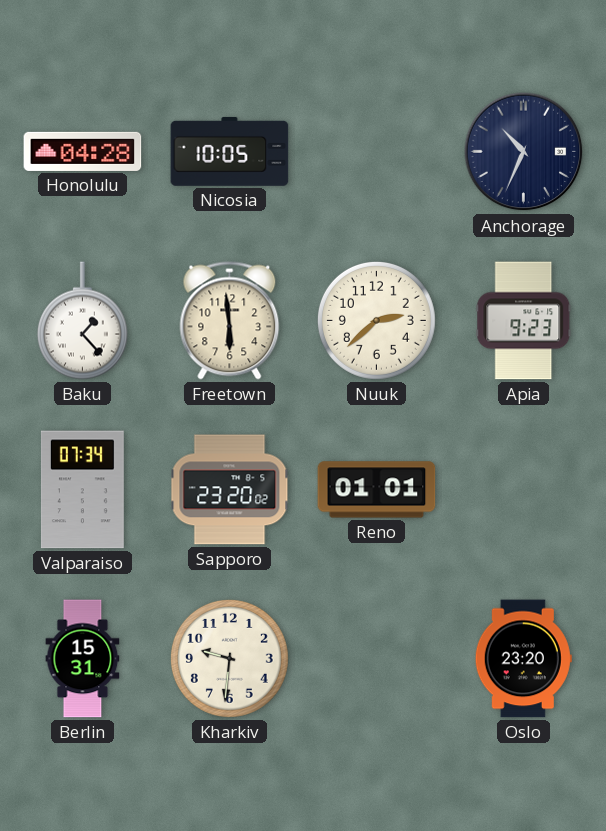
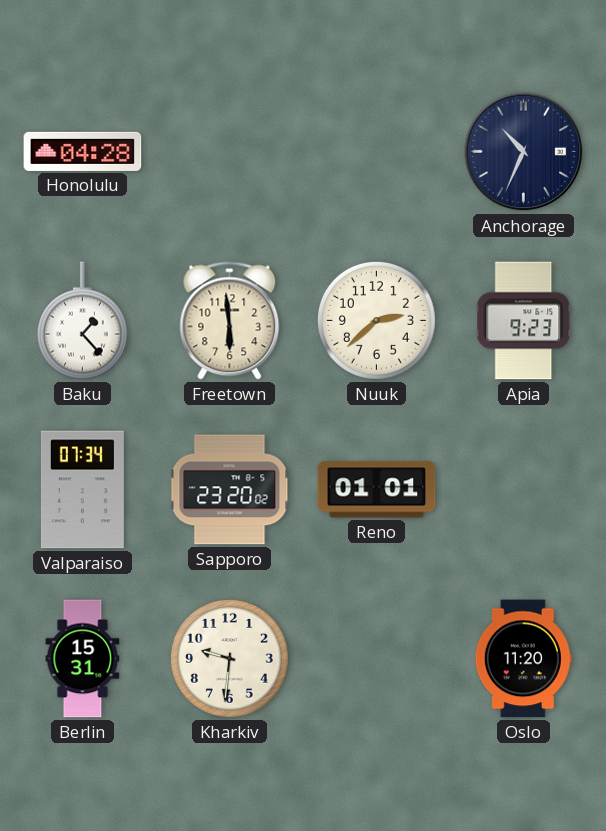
Nicosia: 10:05 -> none
Oslo: 23:20 -> 11:20
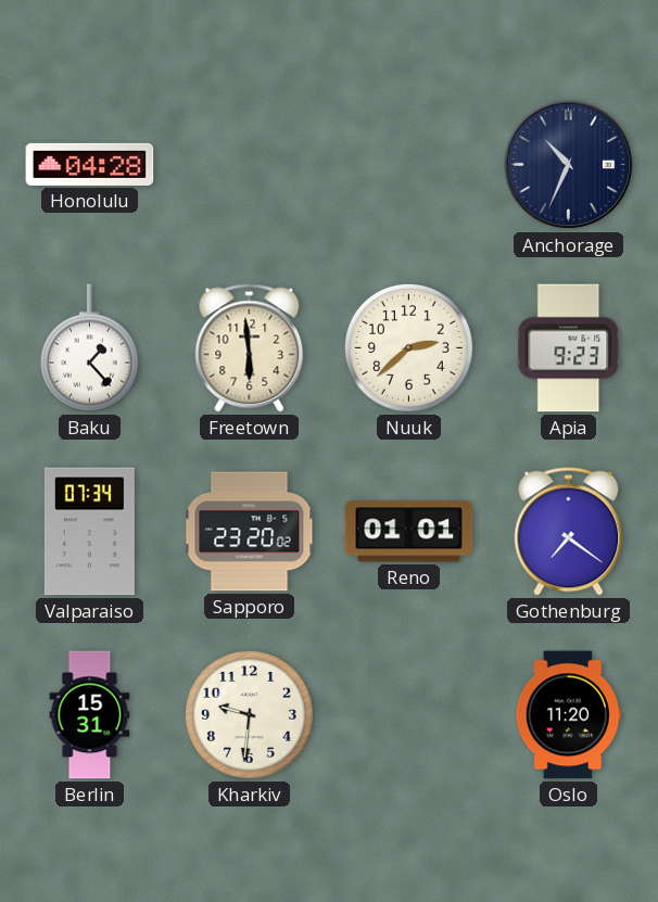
Gothenburg: none -> 7:21
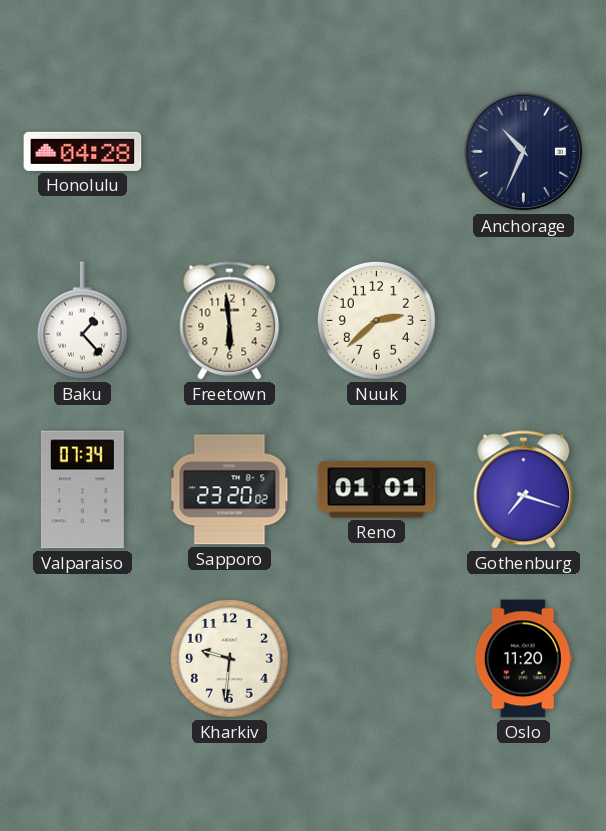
Apia: 9:23 -> none
Gothenburg: 7:21 -> 7:18
Berlin: 15:31 -> none
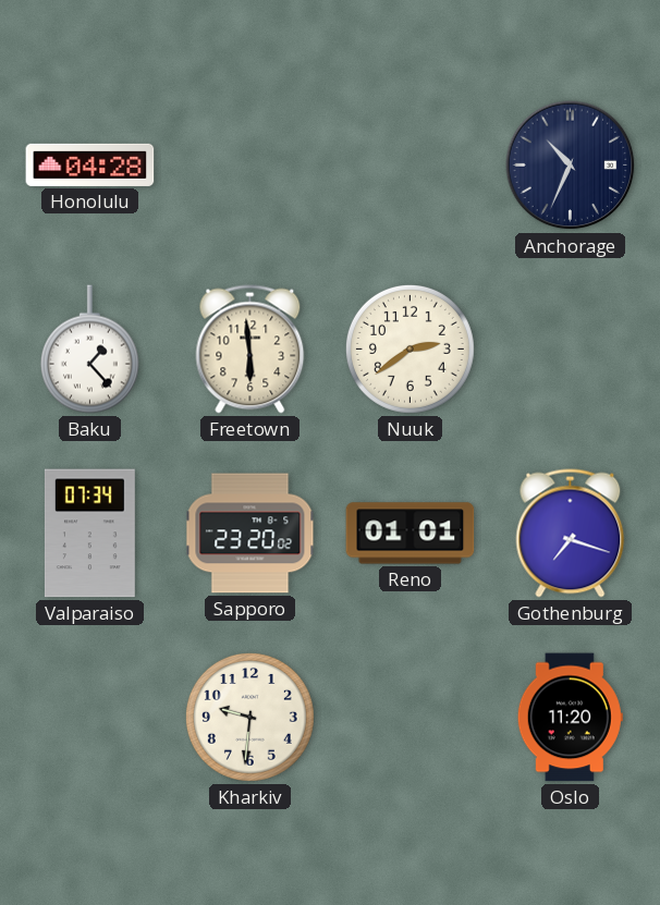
Nuuk: 2:38 -> 2:39
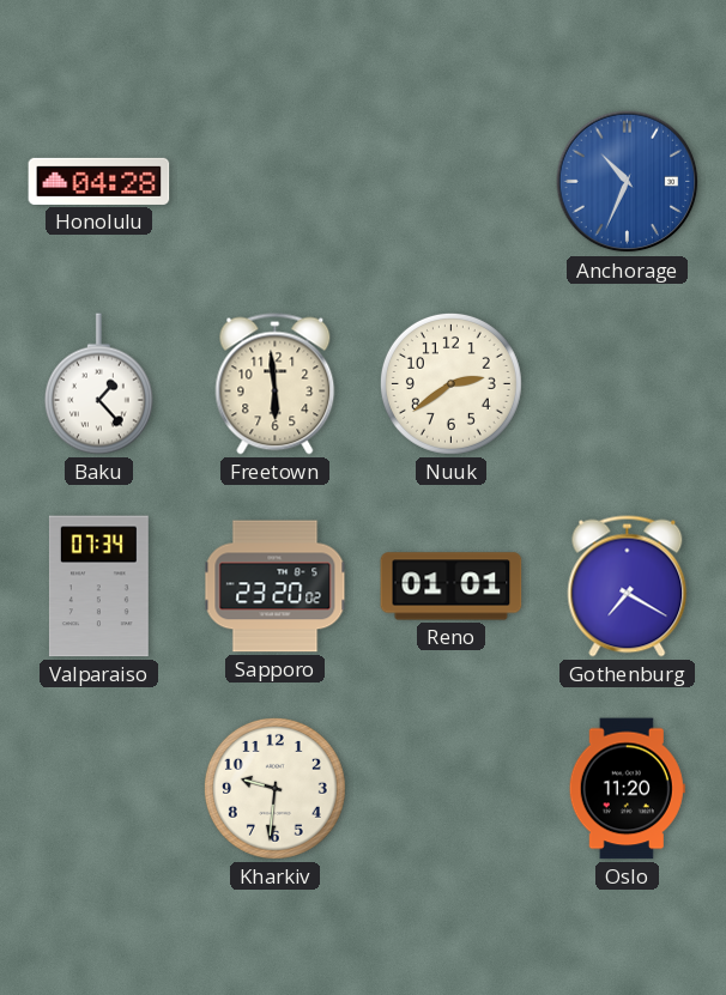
Anchorage dial: navy -> blue
Gothenburg: 7:18 -> 7:20
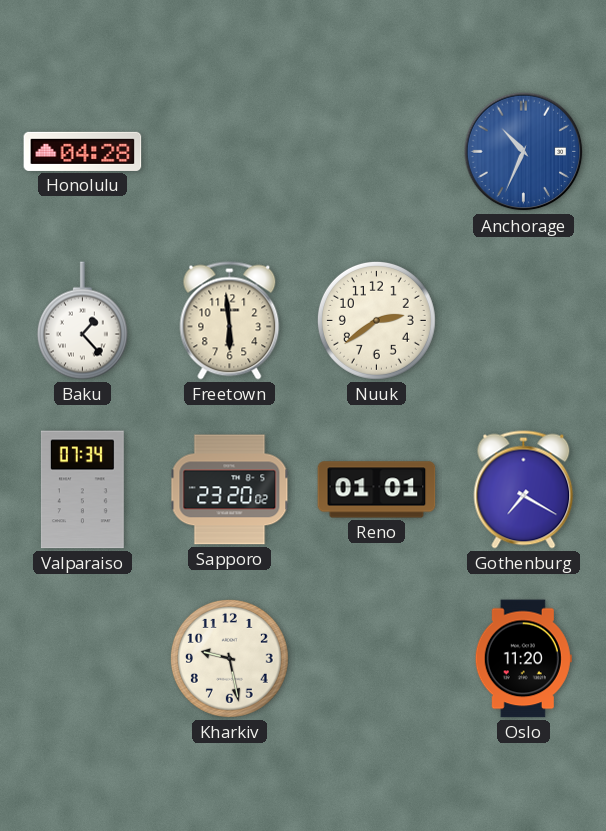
Kharkiv: 9:31 -> 9:28
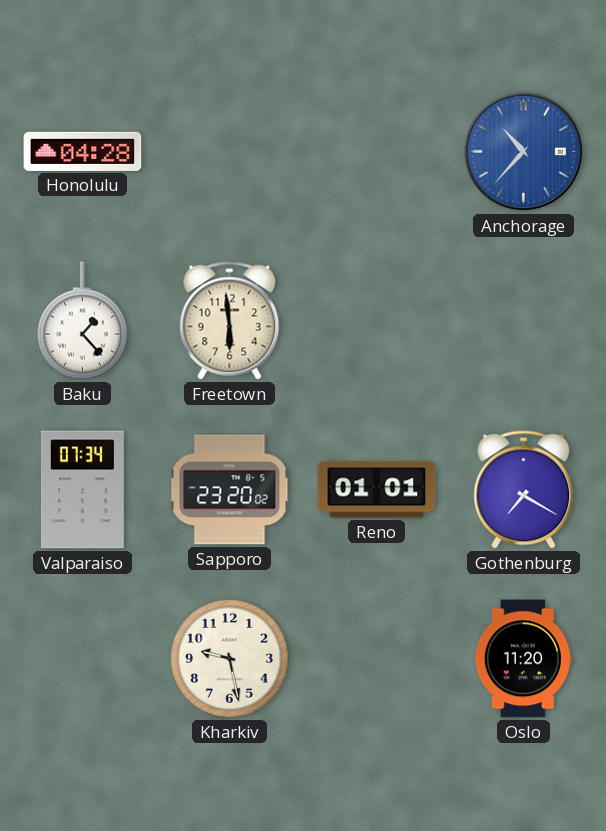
Anchorage: 10:34 -> 10:37
Nuuk: 2:39 -> none
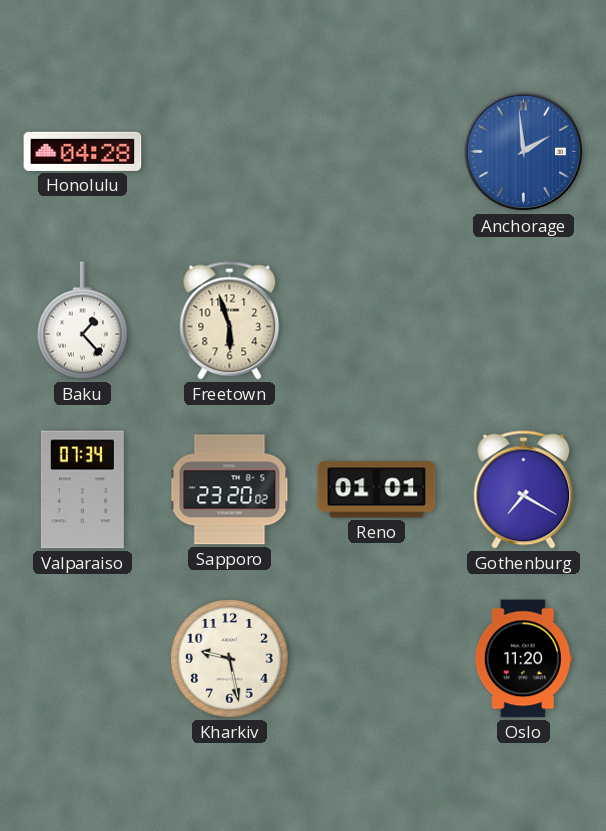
Anchorage: 10:37 -> 1:59
Freetown: 5:59 -> 5:57
